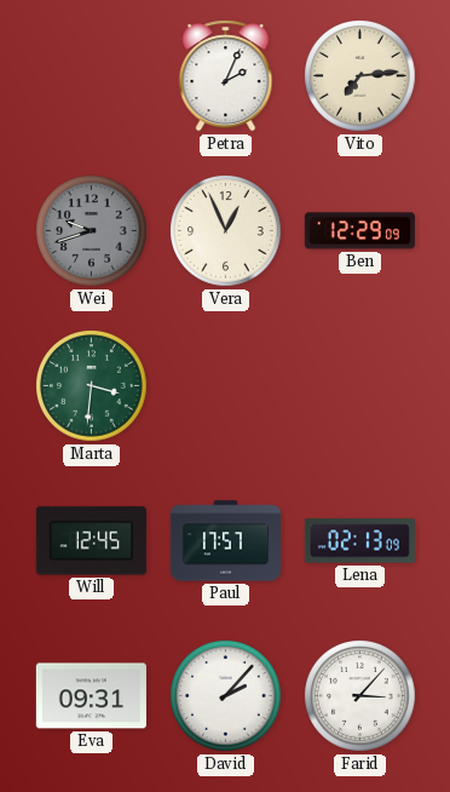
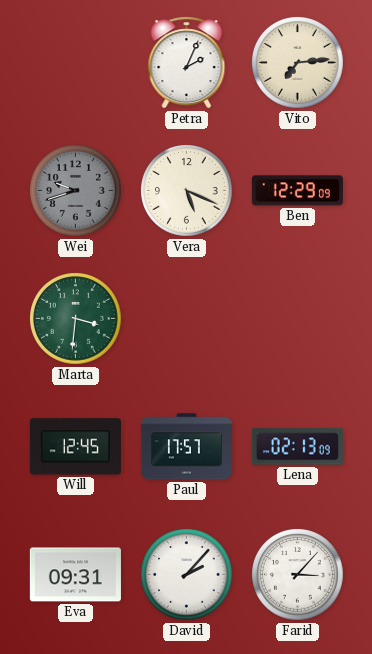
Vera: 12:56 -> 5:19
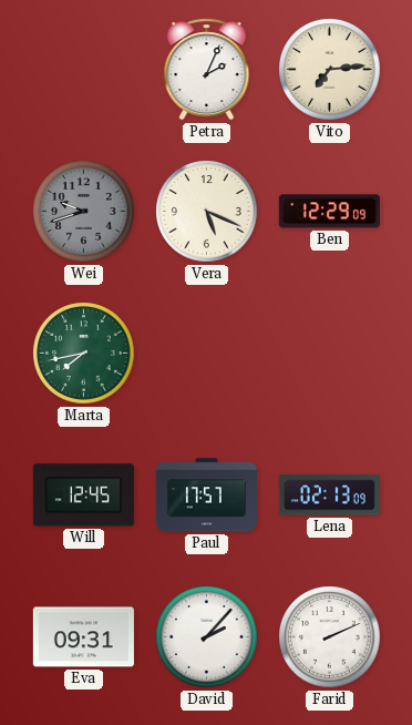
Marta: 3:31 -> 7:43
Farid: 3:07 -> 2:11
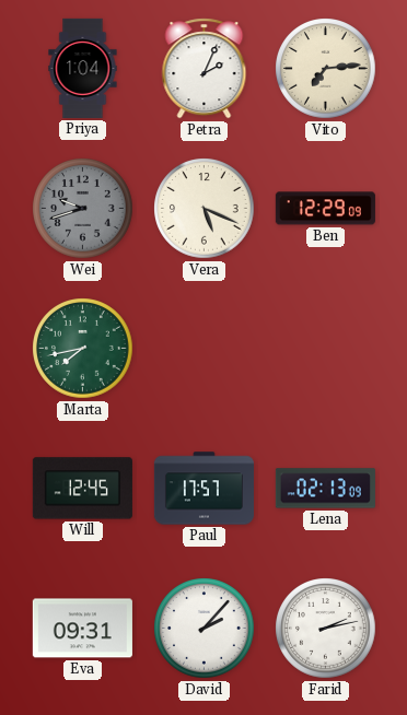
Priya: none -> 1:04
Farid: 2:11 -> 2:13
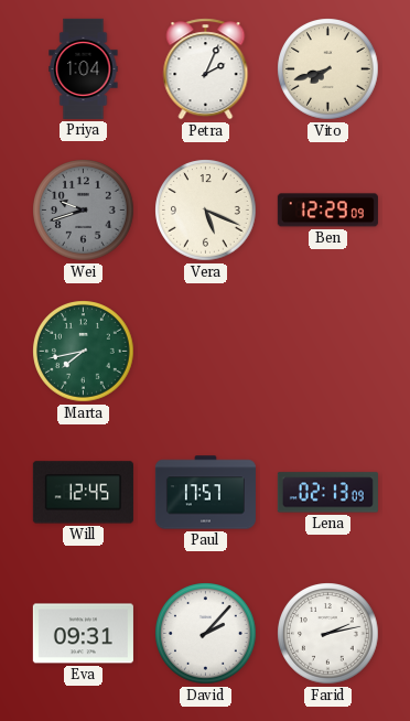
Vito: 7:14 -> 7:42
